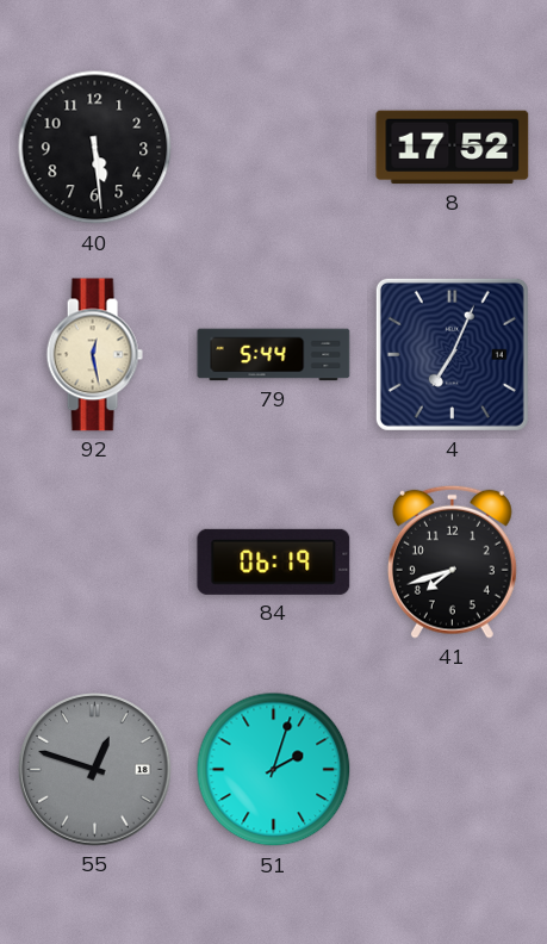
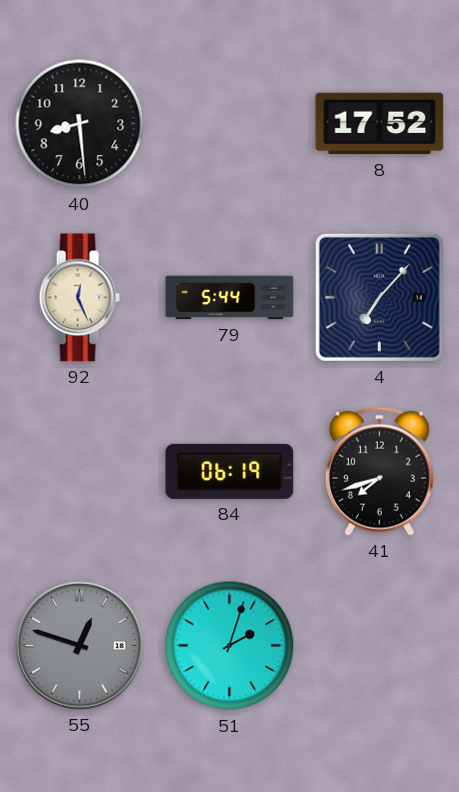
40: 5:29 -> 8:29
92: 12:28 -> 12:26
4: 7:04 -> 7:07
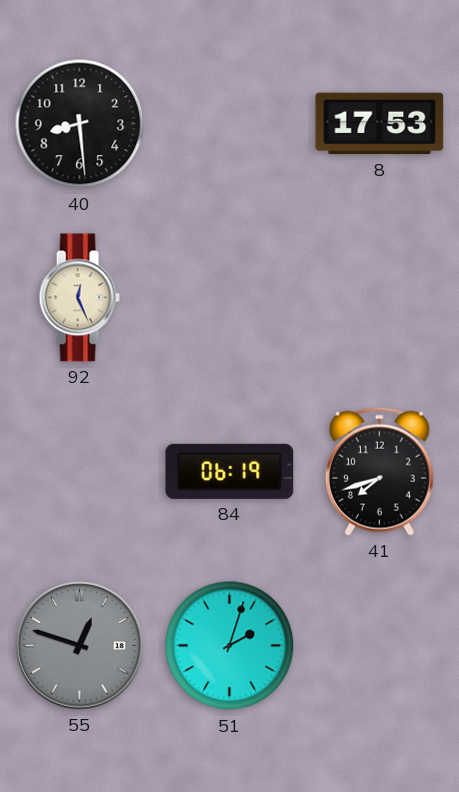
8: 17:52 -> 17:53
79: 5:44 -> none
4: 7:07 -> none
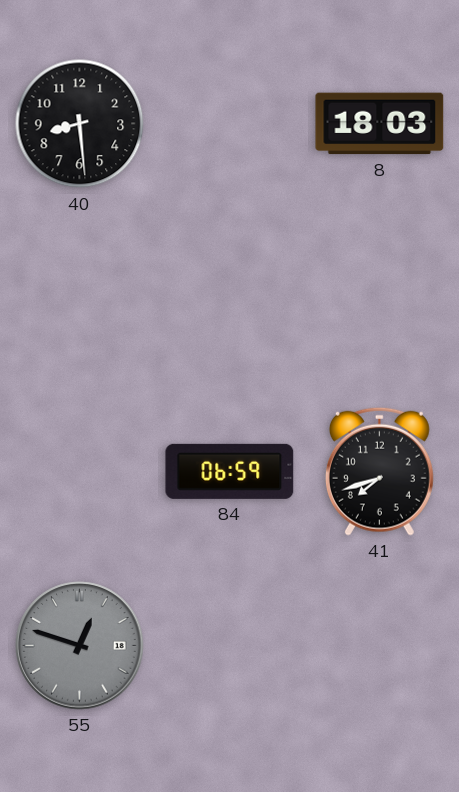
8: 17:53 -> 18:03
92: 12:26 -> none
84: 06:19 -> 06:59
51: 2:03 -> none
